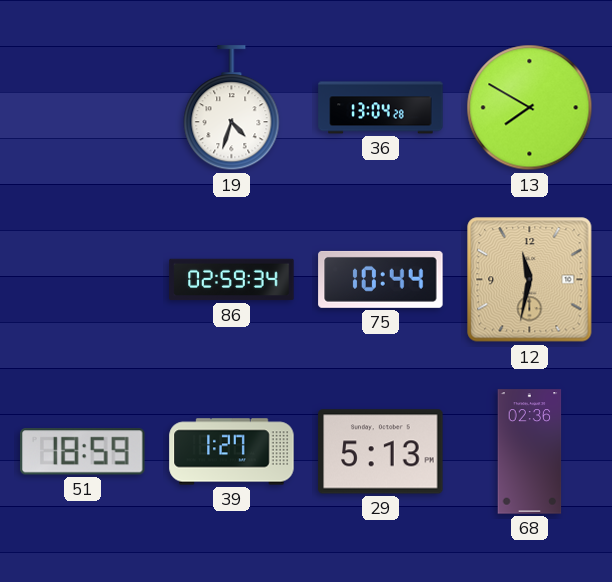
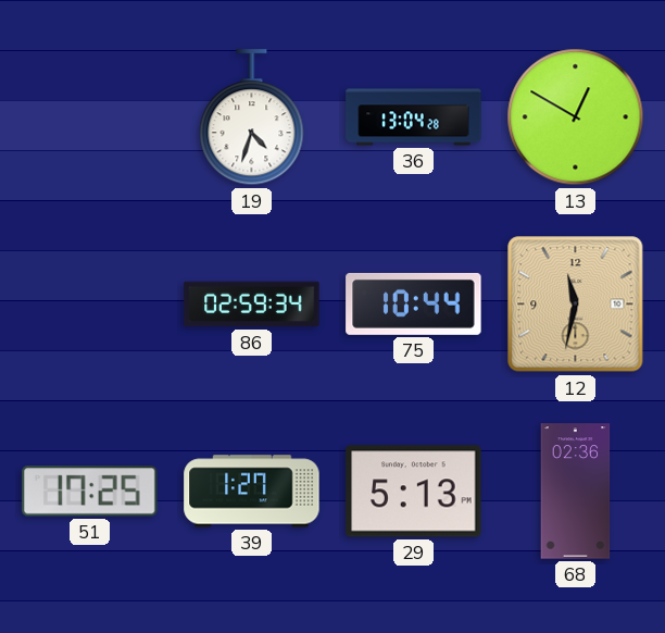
13: 7:50 -> 12:50
51: 18:59 -> 17:25
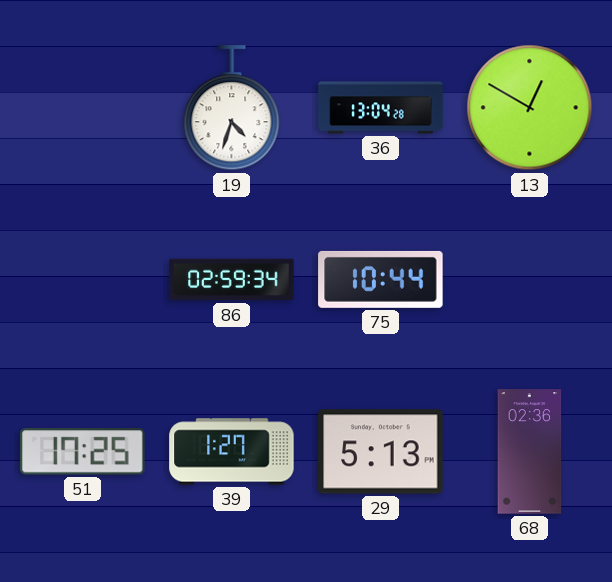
12: 11:32 -> none
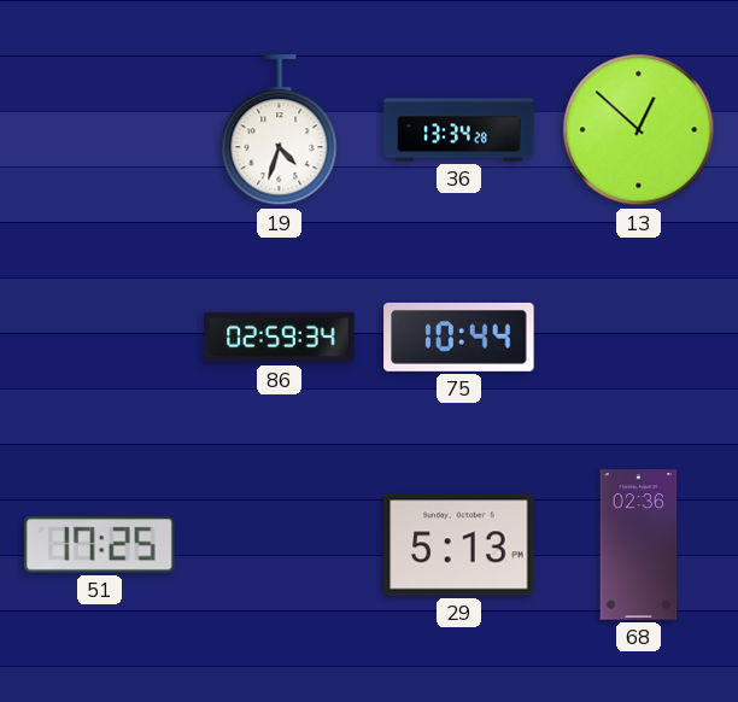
36: 13:04 -> 13:34
13: 12:50 -> 12:52
39: 1:27 -> none
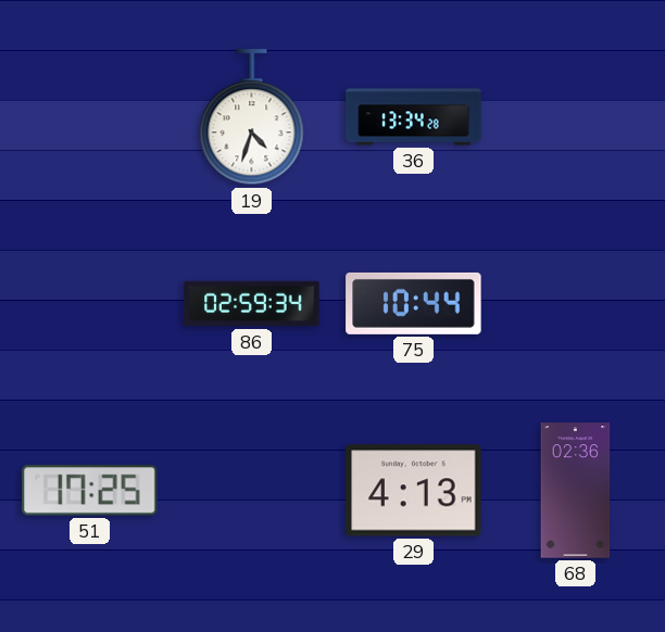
13: 12:52 -> none
29: 5:13 -> 4:13
